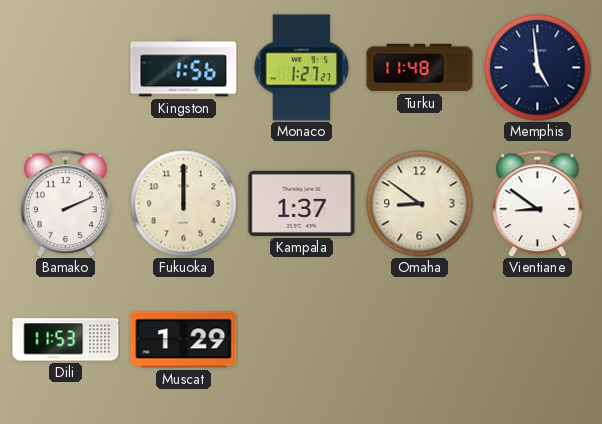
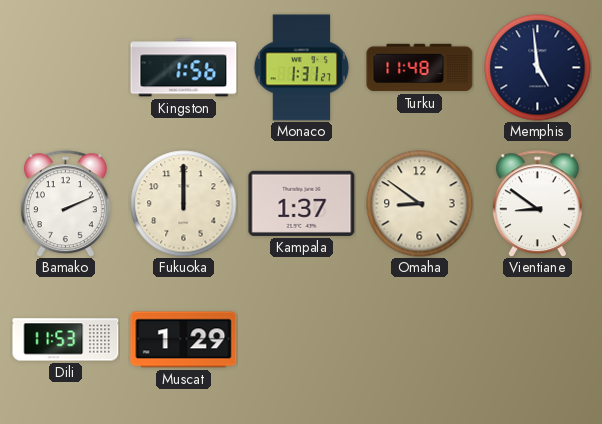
Monaco: 1:27 -> 1:31
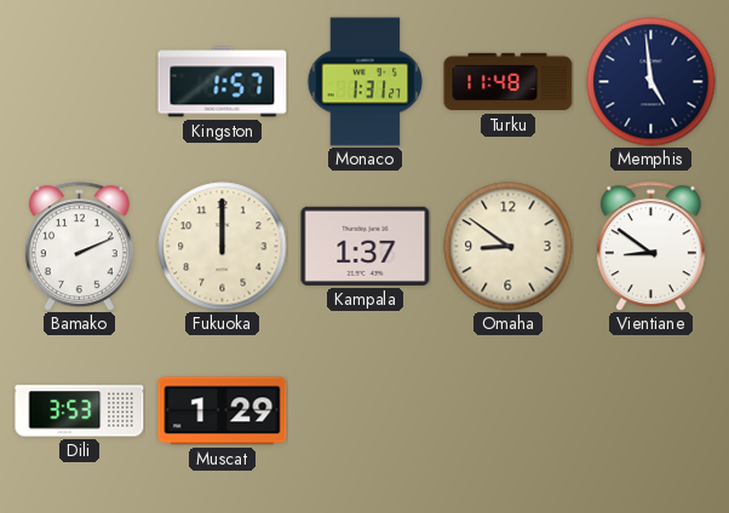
Kingston: 1:56 -> 1:57
Dili: 11:53 -> 3:53
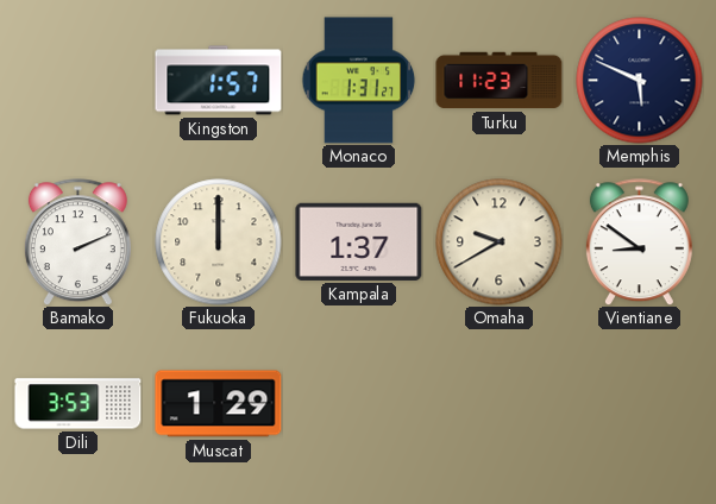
Turku: 11:48 -> 11:23
Memphis: 4:59 -> 5:49
Omaha: 8:51 -> 9:40
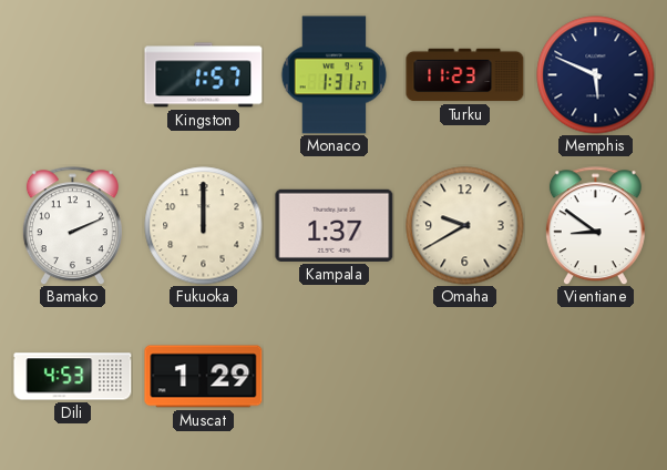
Dili: 3:53 -> 4:53
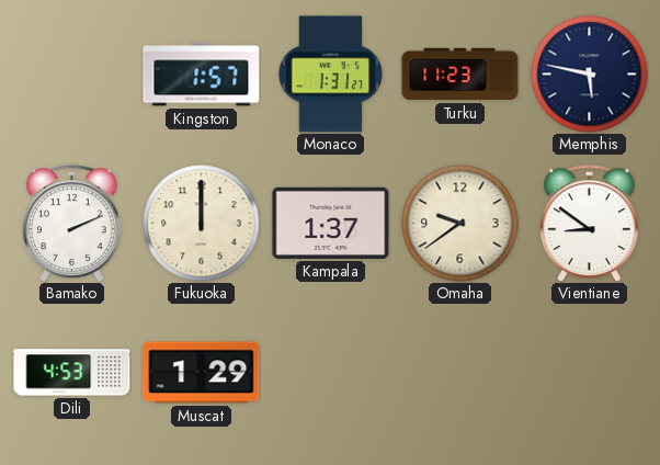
Memphis: 5:49 -> 5:47
Omaha: 9:40 -> 9:39
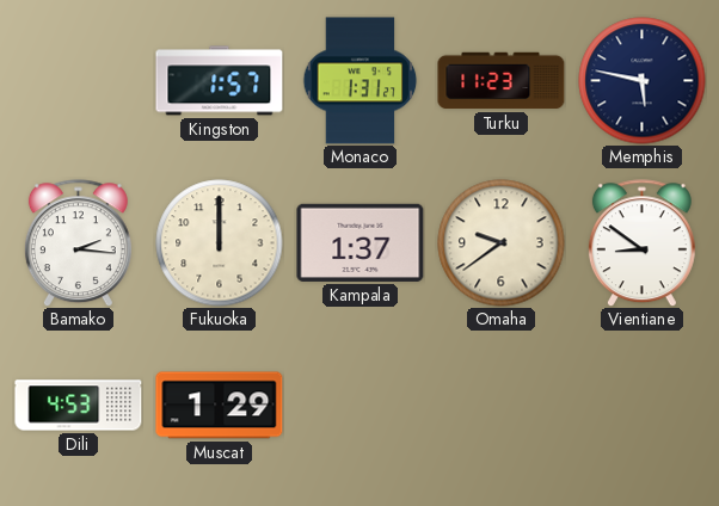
Bamako: 2:11 -> 2:16
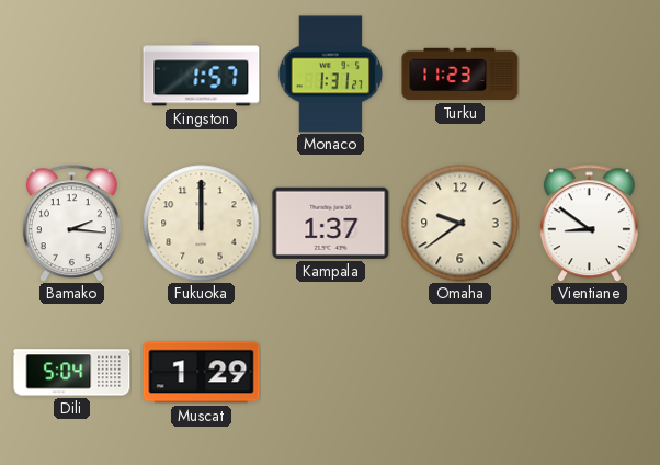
Memphis: 5:47 -> none
Dili: 4:53 -> 5:04
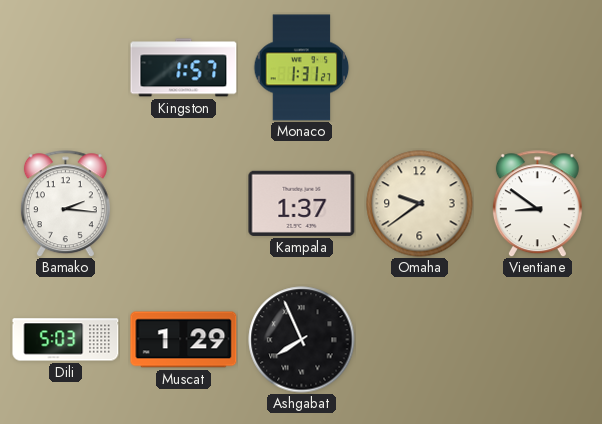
Turku: 11:23 -> none
Fukuoka: 12:00 -> none
Dili: 5:04 -> 5:03
Ashgabat: none -> 7:56
